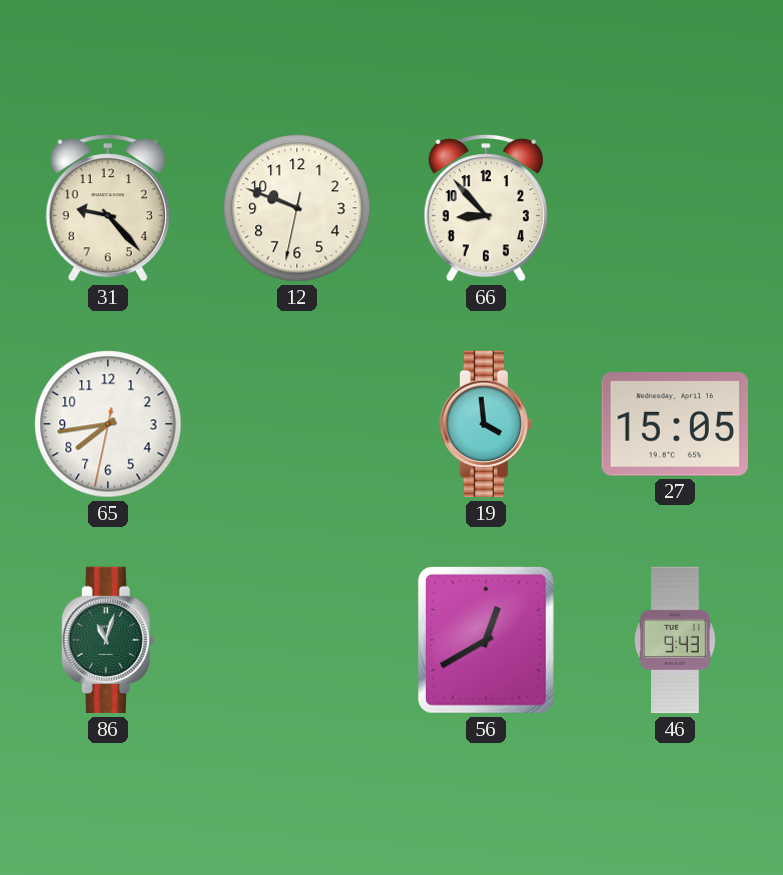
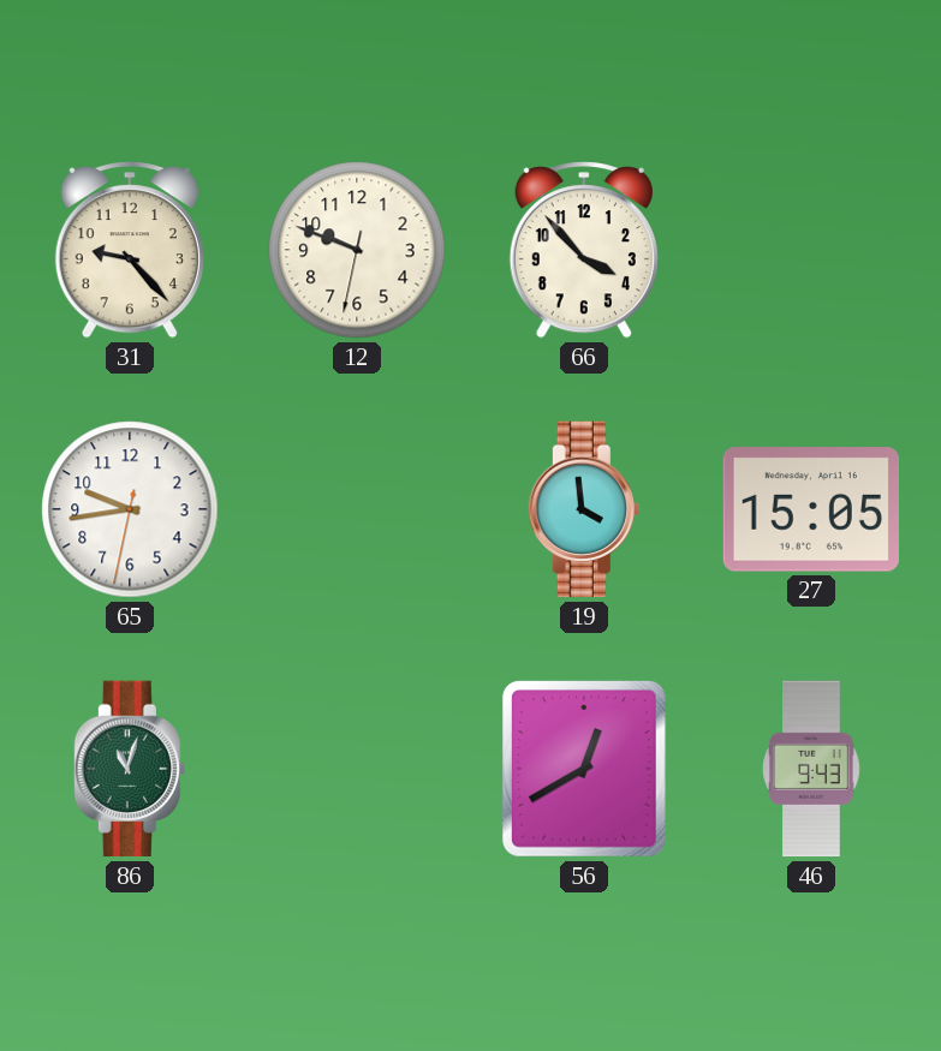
66: 8:53 -> 3:53
65: 7:43 -> 9:43
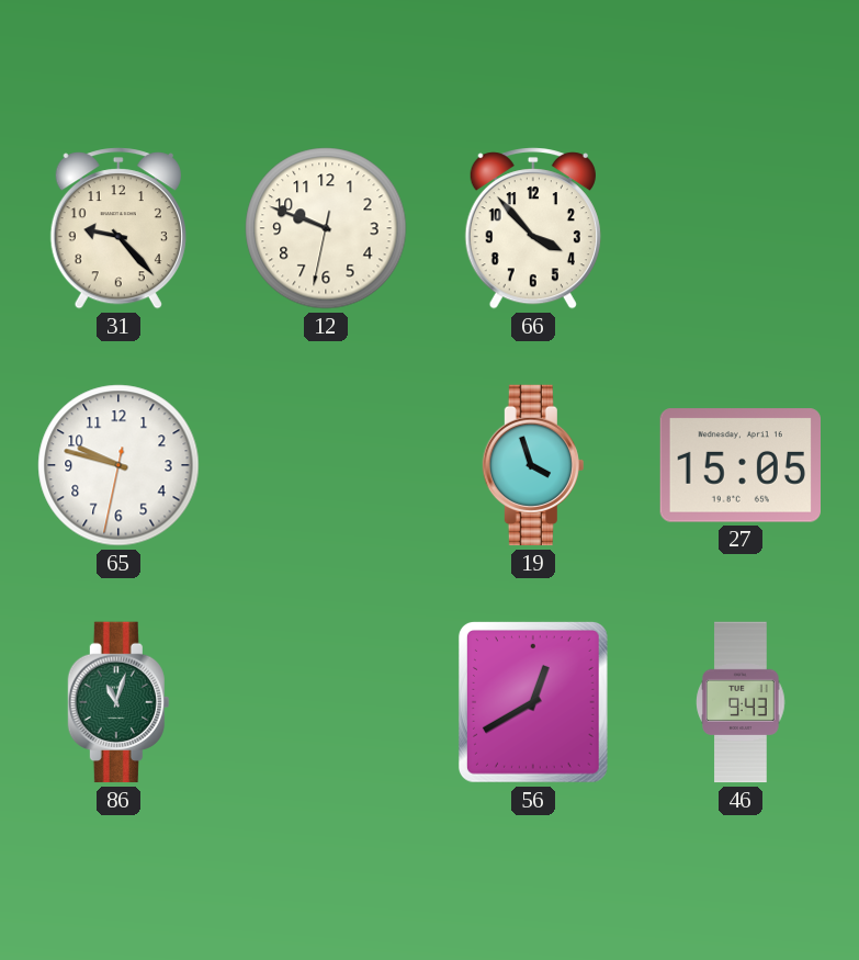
65: 9:43 -> 9:47
19: 3:59 -> 3:57
